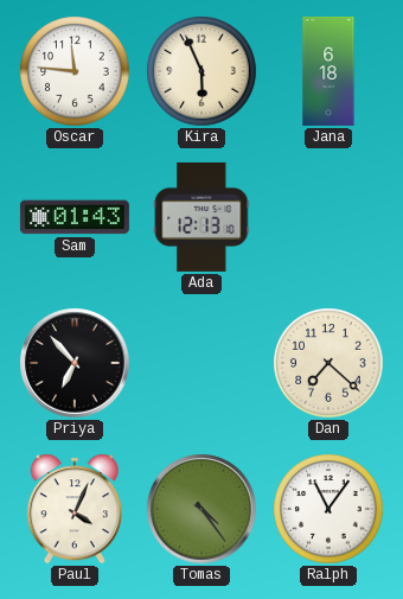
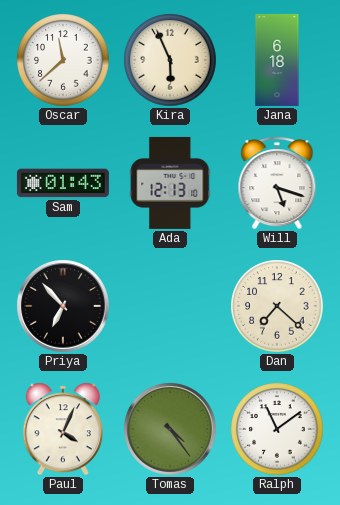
Oscar: 11:46 -> 11:38
Will: none -> 5:18
Ralph: 11:06 -> 11:09
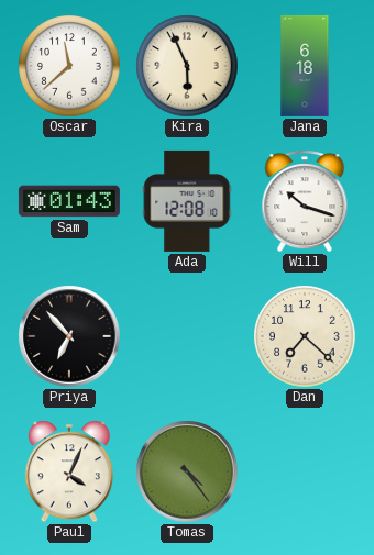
Ada: 12:13 -> 12:08
Will: 5:18 -> 10:18
Ralph: 11:09 -> none
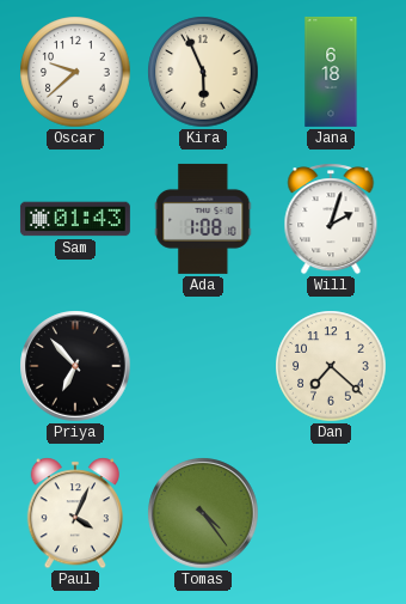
Oscar: 11:38 -> 9:38
Ada: 12:08 -> 1:08
Will: 10:18 -> 2:03
